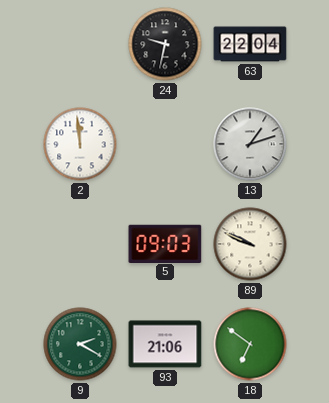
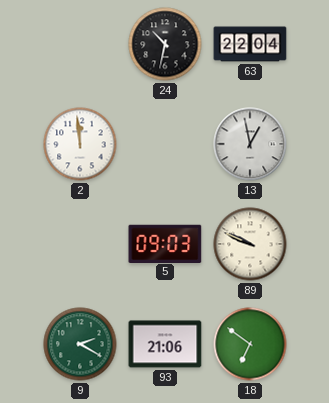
24: 9:32 -> 10:32
13: 1:12 -> 12:58
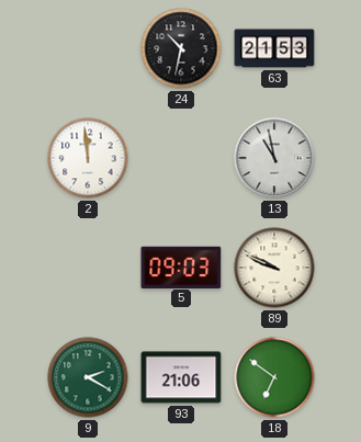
63: 22:04 -> 21:53
13: 12:58 -> 10:58
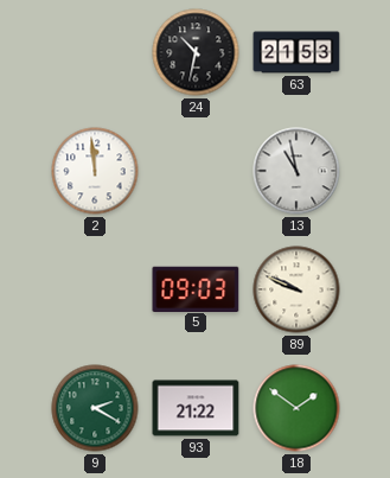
93: 21:06 -> 21:22
18: 6:51 -> 1:51
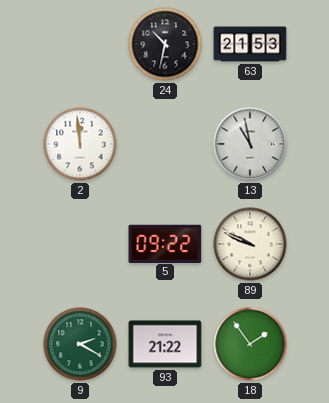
5: 09:03 -> 09:22
18: 1:51 -> 1:54
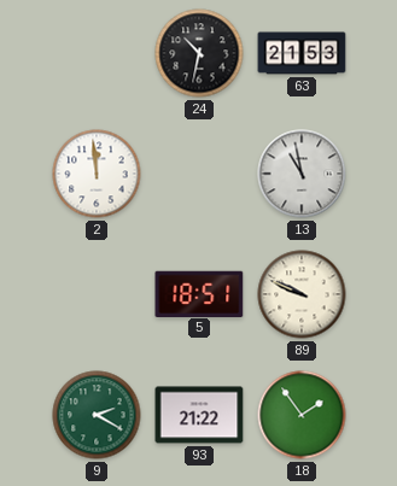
5: 09:22 -> 18:51
